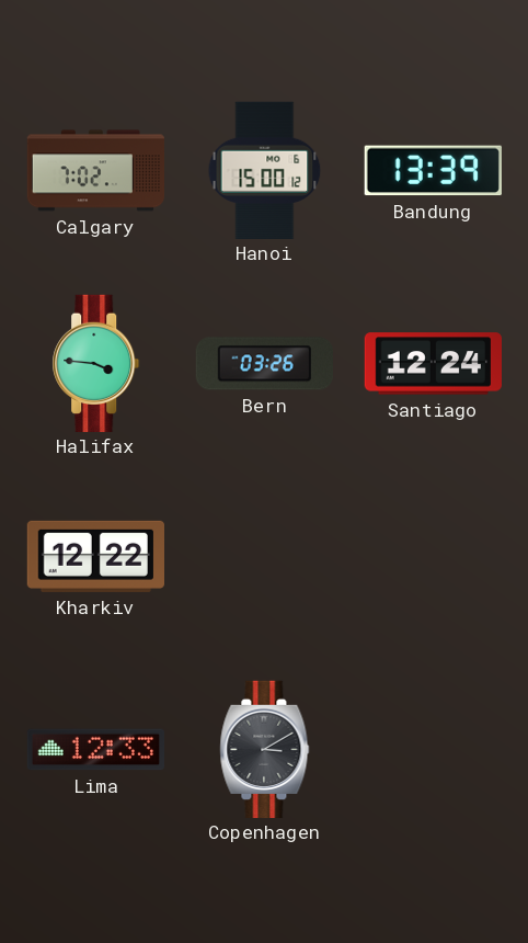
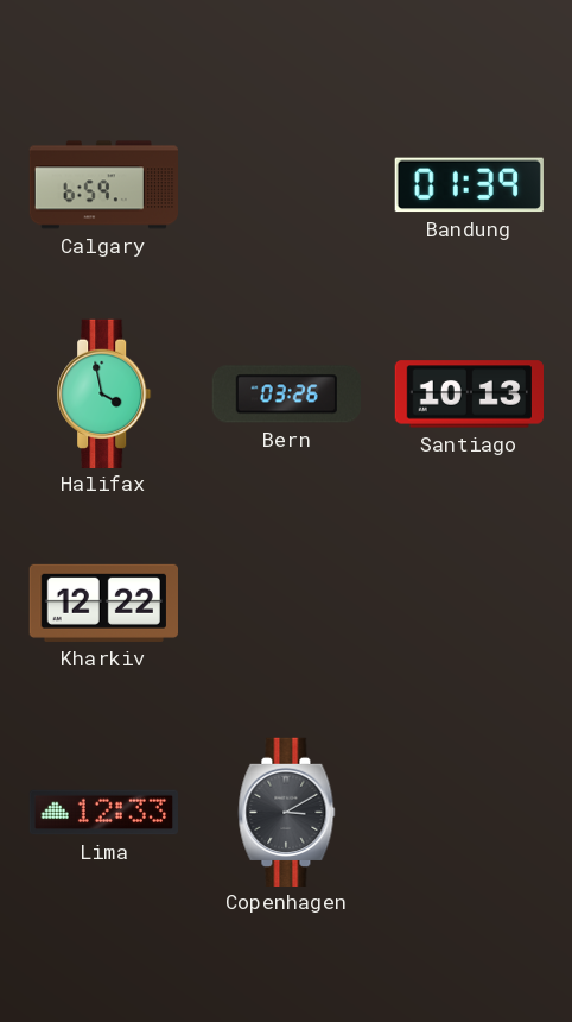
Calgary: 7:02 -> 6:59
Hanoi: 15:00 -> none
Bandung: 13:39 -> 01:39
Halifax: 3:46 -> 3:58
Santiago: 12:24 -> 10:13
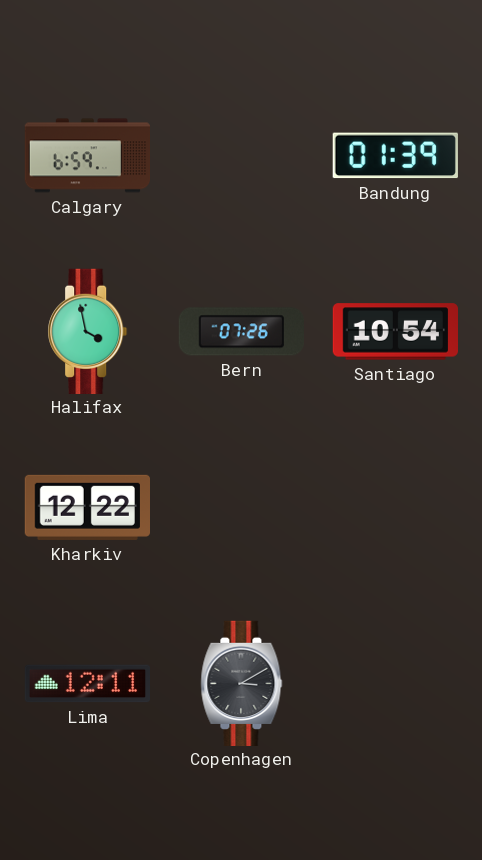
Bern: 03:26 -> 07:26
Santiago: 10:13 -> 10:54
Lima: 12:33 -> 12:11
